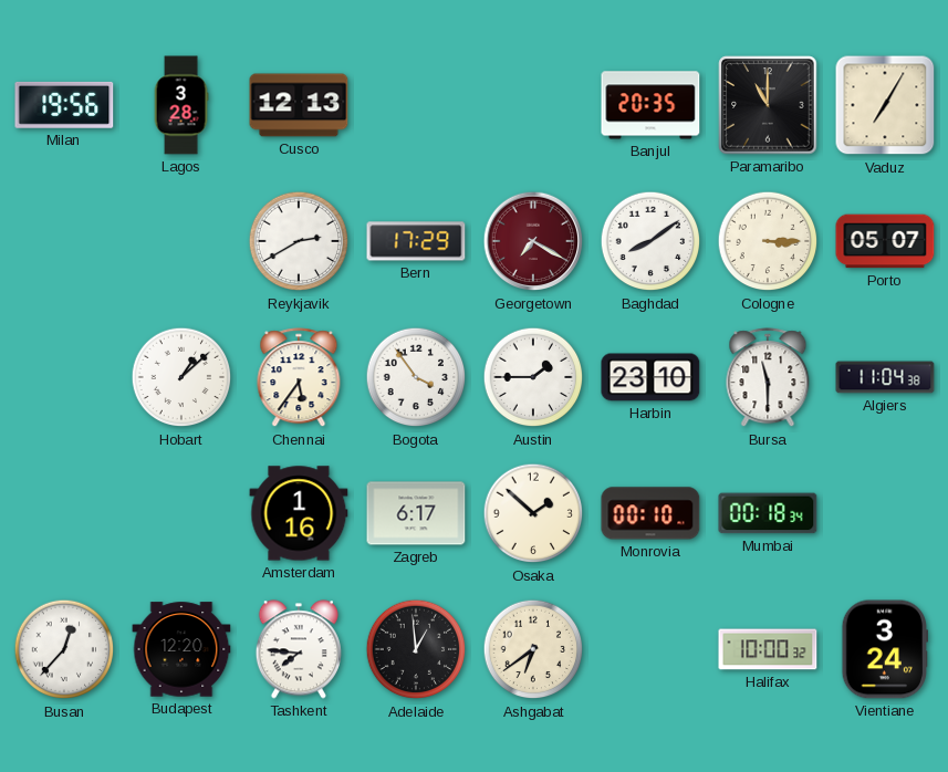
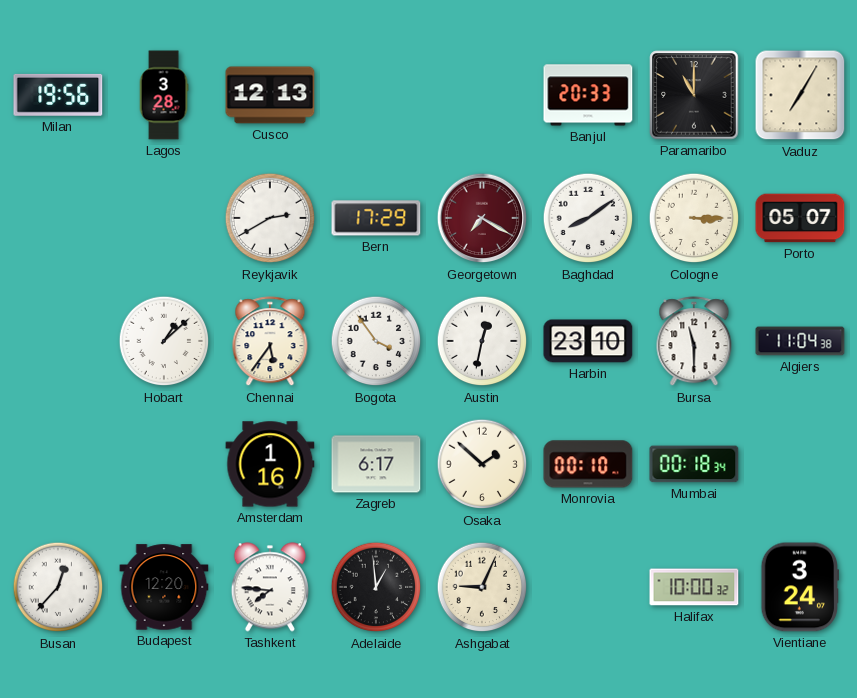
Banjul: 20:35 -> 20:33
Austin: 1:45 -> 12:32
Ashgabat: 6:39 -> 9:04
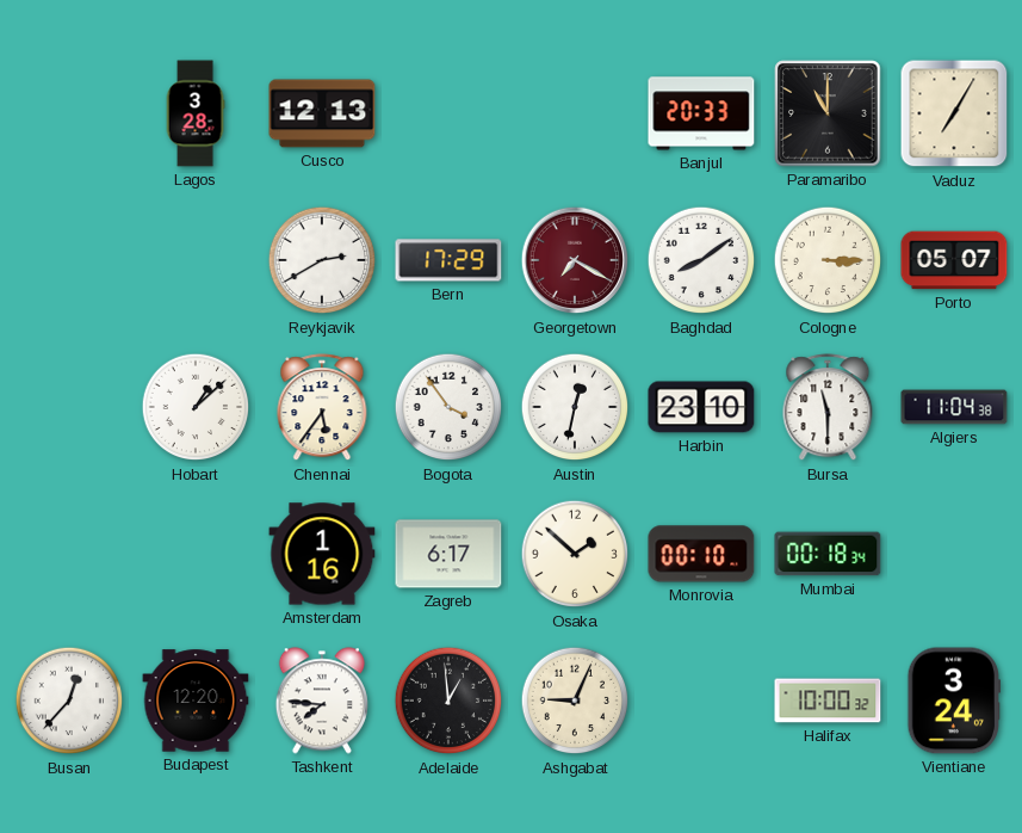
Milan: 19:56 -> none
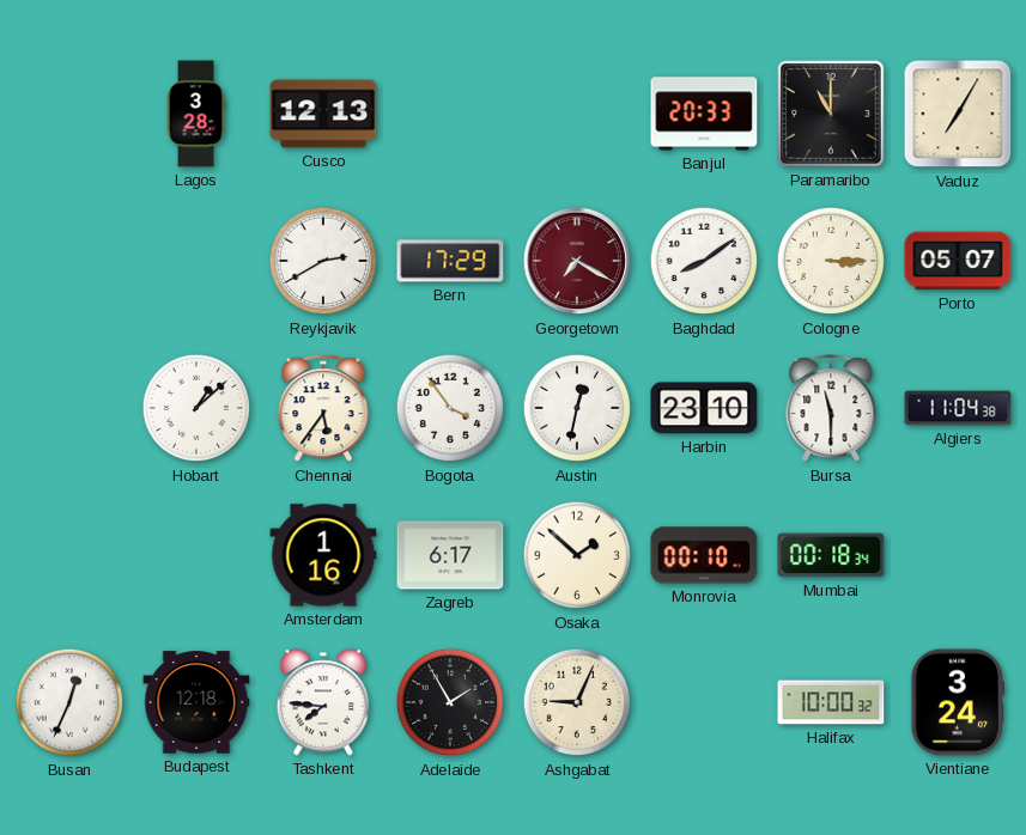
Busan: 12:37 -> 12:34
Budapest: 12:20 -> 12:18
Adelaide: 12:59 -> 1:55
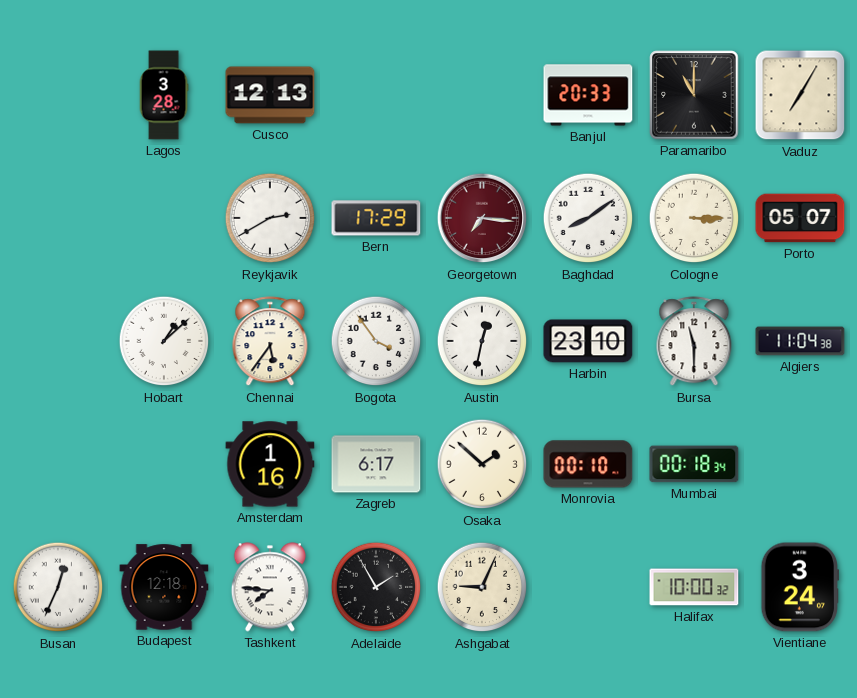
Georgetown: 7:20 -> 7:16
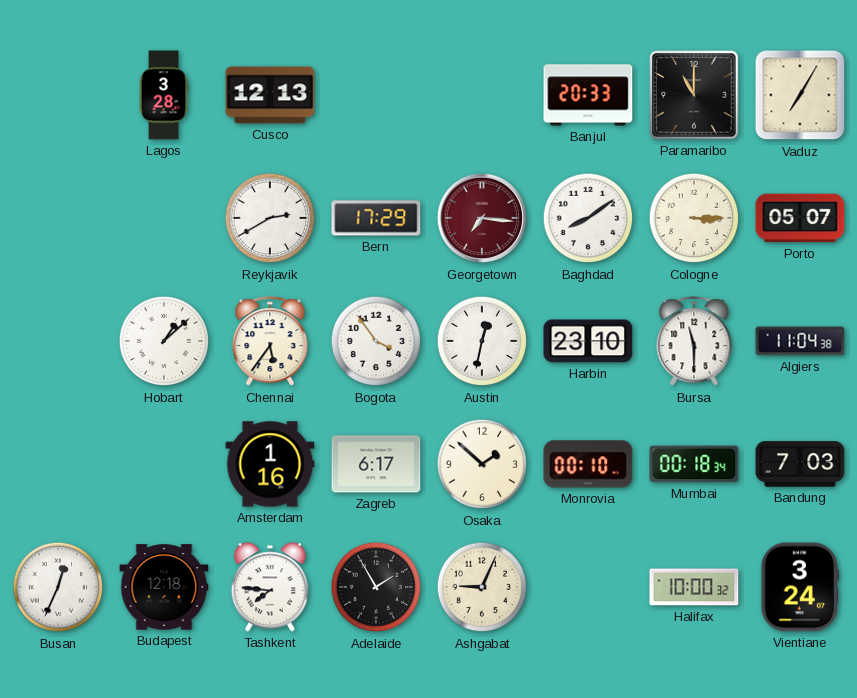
Bandung: none -> 7:03
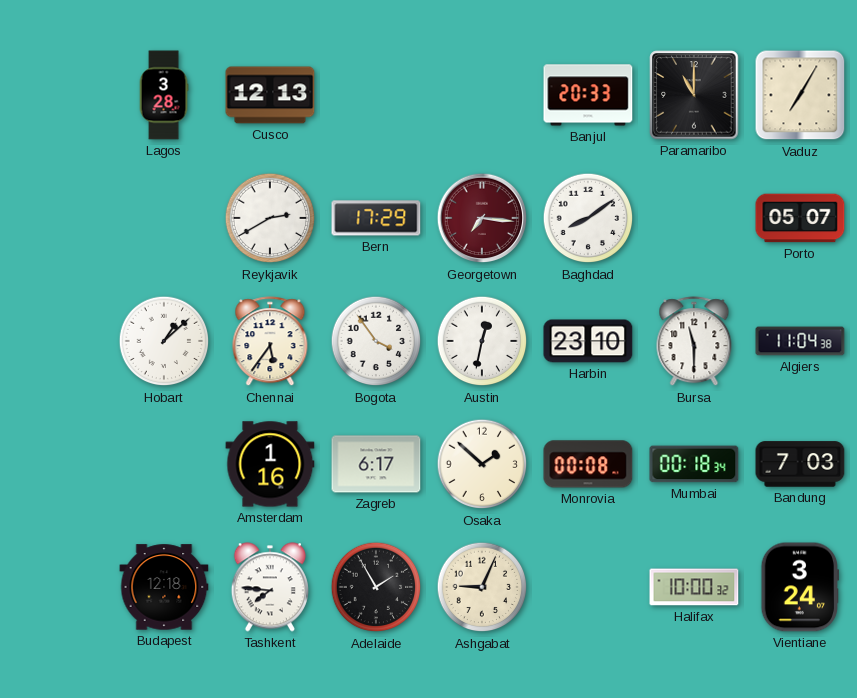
Cologne: 3:15 -> none
Monrovia: 00:10 -> 00:08
Busan: 12:34 -> none
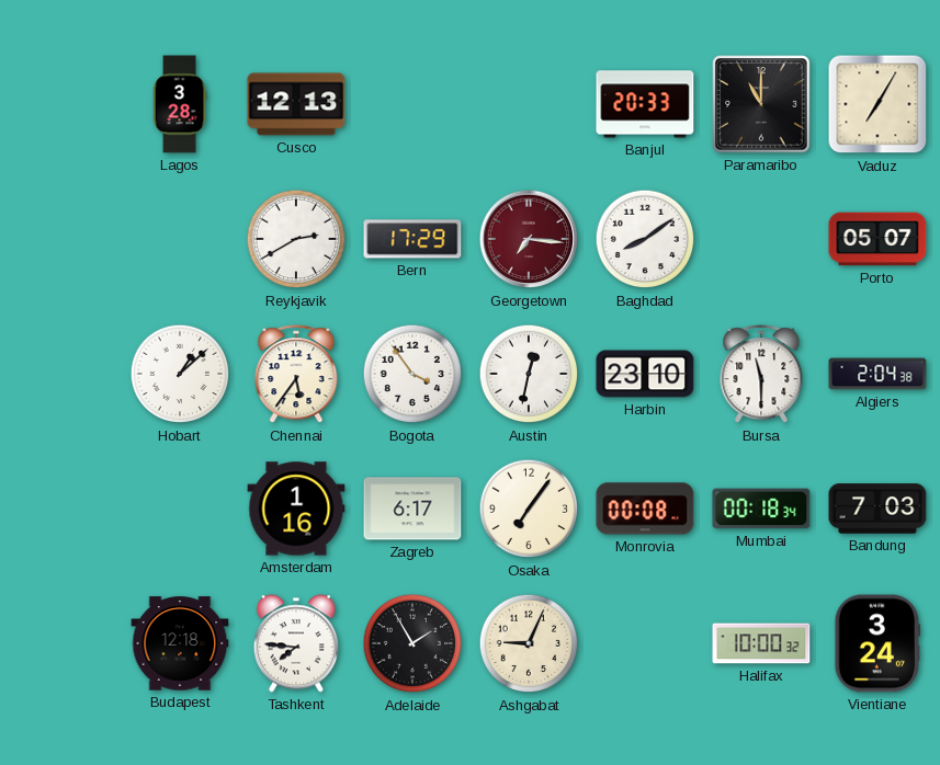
Algiers: 11:04 -> 2:04
Osaka: 1:52 -> 7:06
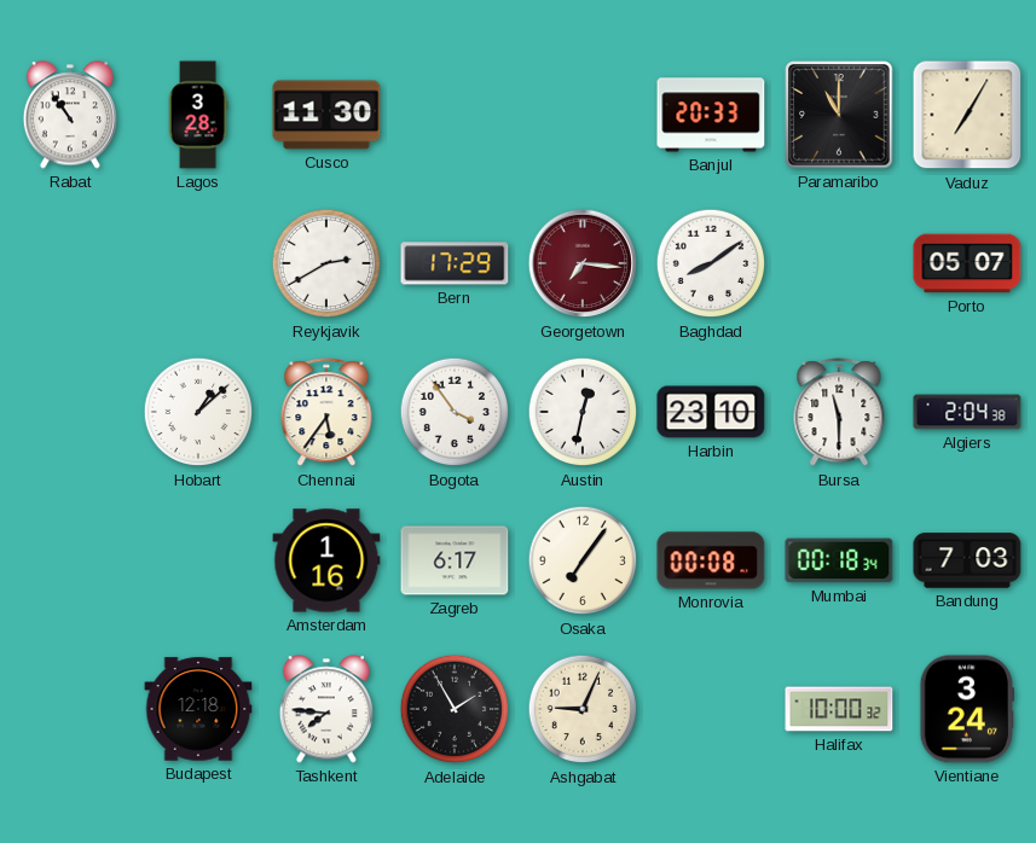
Rabat: none -> 10:54
Cusco: 12:13 -> 11:30
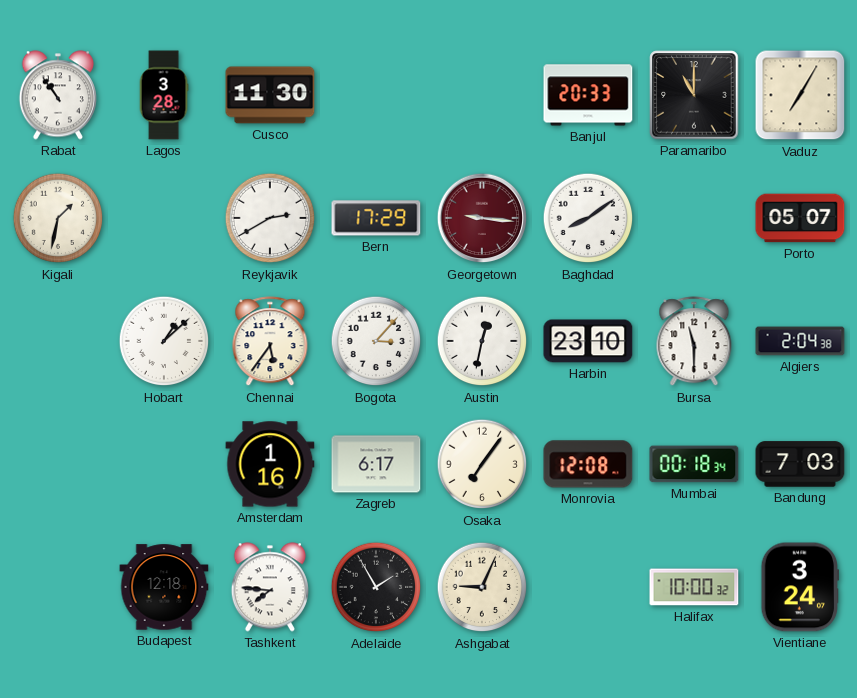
Kigali: none -> 1:32
Georgetown: 7:16 -> 9:16
Bogota: 3:54 -> 3:07
Monrovia: 00:08 -> 12:08
